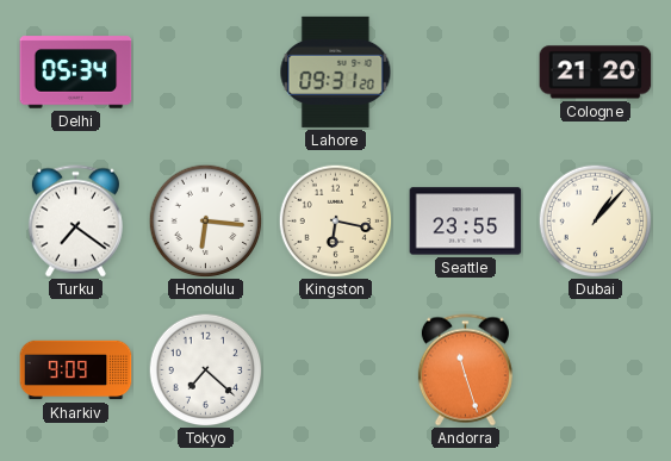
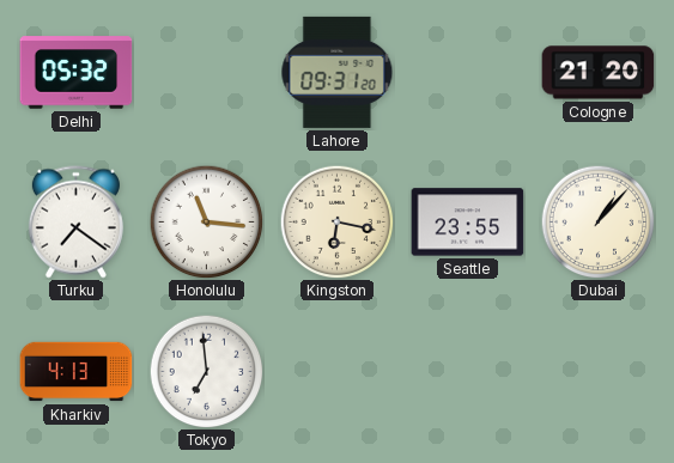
Delhi: 05:34 -> 05:32
Honolulu: 6:16 -> 11:16
Kharkiv: 9:09 -> 4:13
Tokyo: 7:22 -> 6:59
Andorra: 11:27 -> none
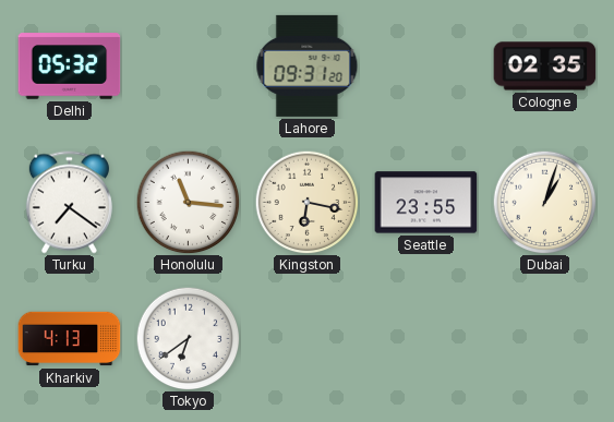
Cologne: 21:20 -> 02:35
Dubai: 1:07 -> 1:03
Tokyo: 6:59 -> 6:39
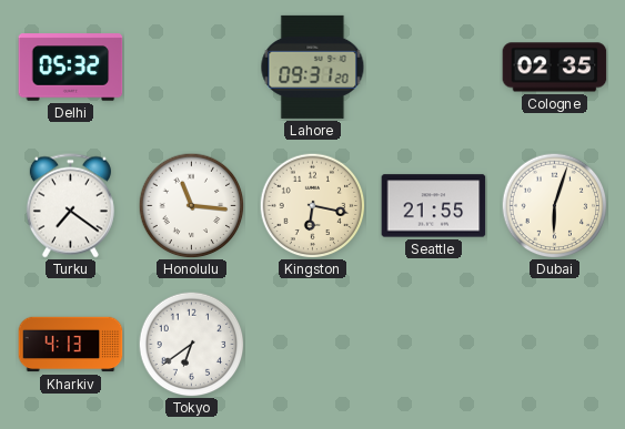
Seattle: 23:55 -> 21:55
Dubai: 1:03 -> 6:03
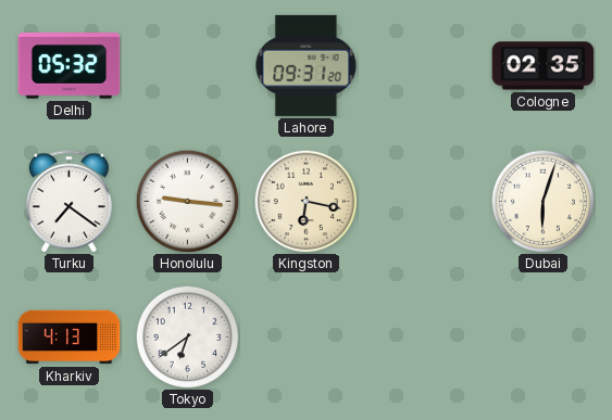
Honolulu: 11:16 -> 9:16
Seattle: 21:55 -> none
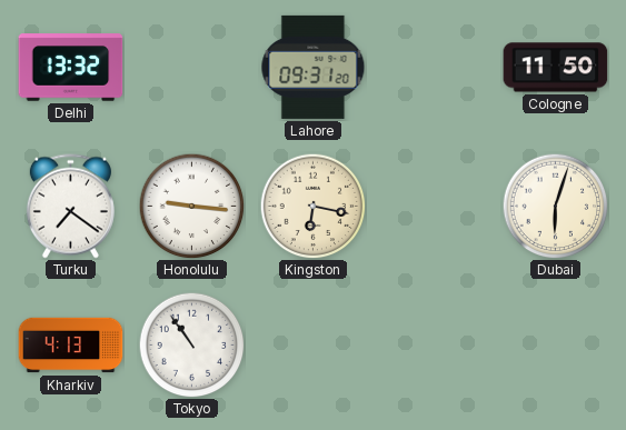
Delhi: 05:32 -> 13:32
Cologne: 02:35 -> 11:50
Tokyo: 6:39 -> 10:54
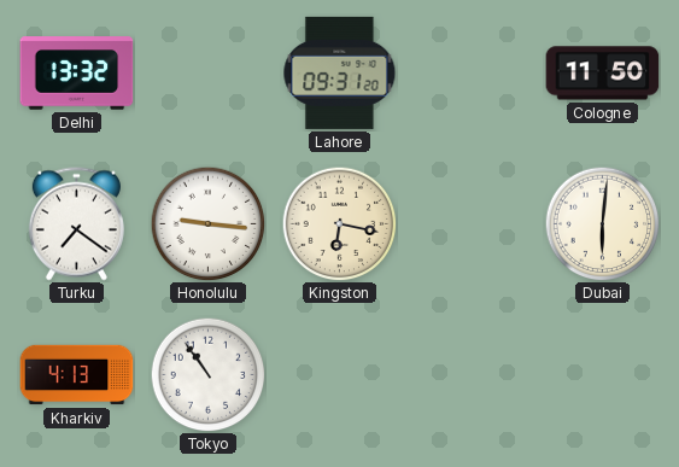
Dubai: 6:03 -> 6:01
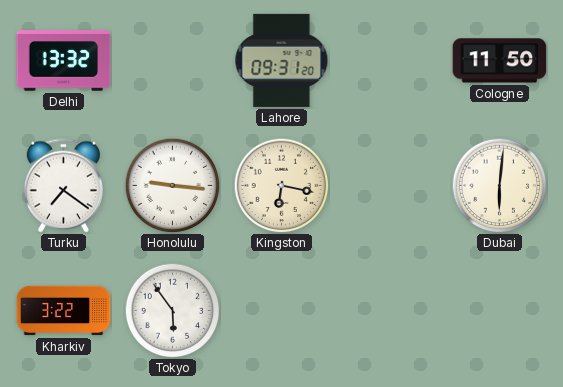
Kharkiv: 4:13 -> 3:22
Tokyo: 10:54 -> 5:54
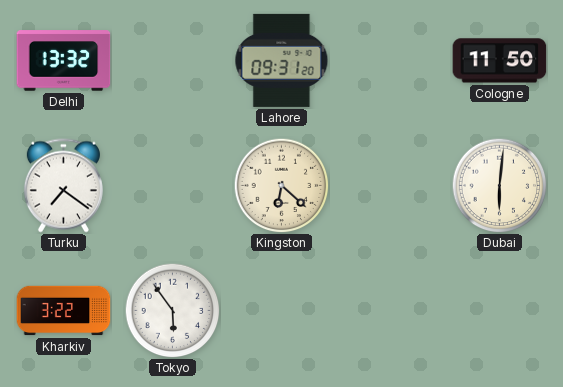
Honolulu: 9:16 -> none
Kingston: 6:17 -> 6:22
